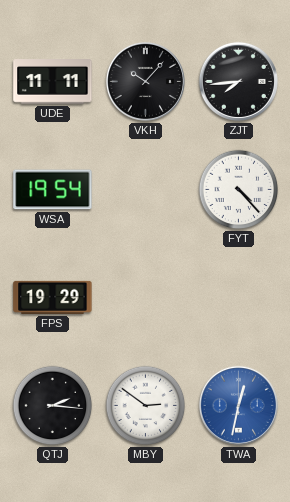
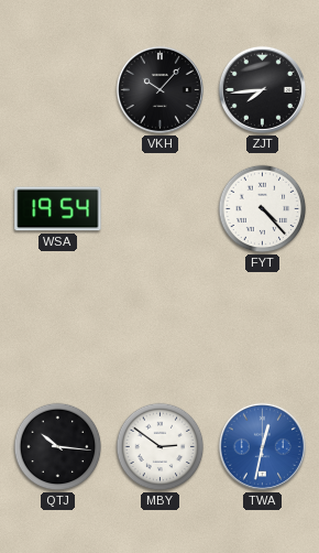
UDE: 11:11 -> none
FPS: 19:29 -> none
QTJ: 2:16 -> 10:16
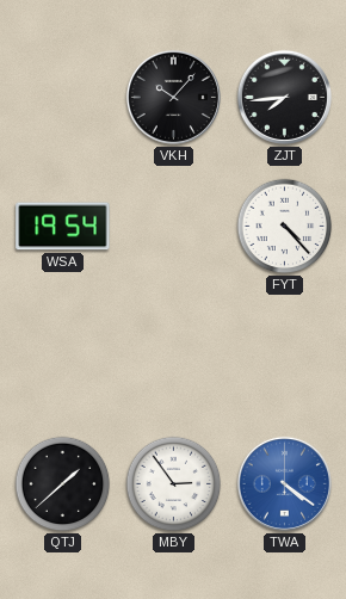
QTJ: 10:16 -> 1:38
MBY: 2:51 -> 2:54
TWA: 12:32 -> 4:21
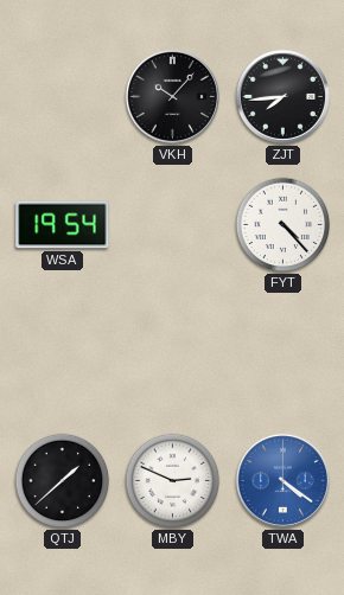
MBY: 2:54 -> 2:49
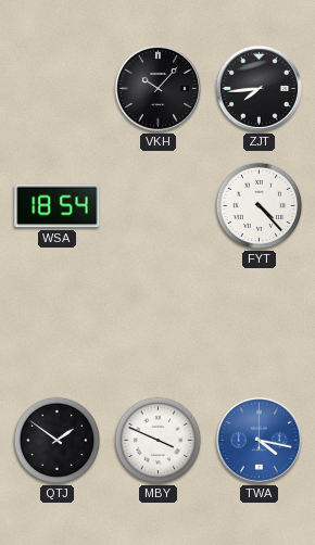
WSA: 19:54 -> 18:54
QTJ: 1:38 -> 1:51
MBY: 2:49 -> 3:49
TWA: 4:21 -> 4:17
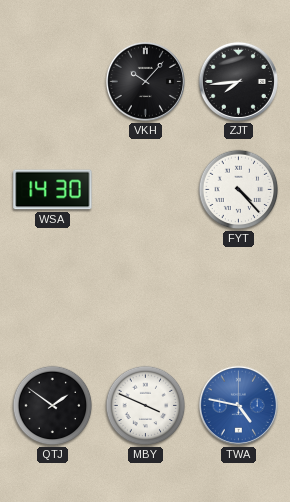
WSA: 18:54 -> 14:30
TWA: 4:17 -> 4:47
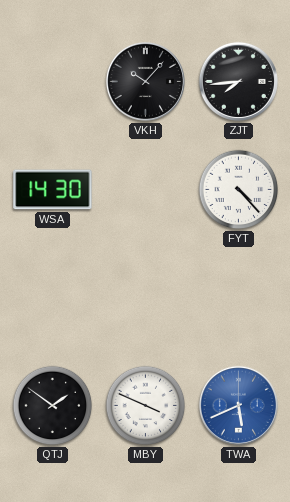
TWA: 4:47 -> 5:41
